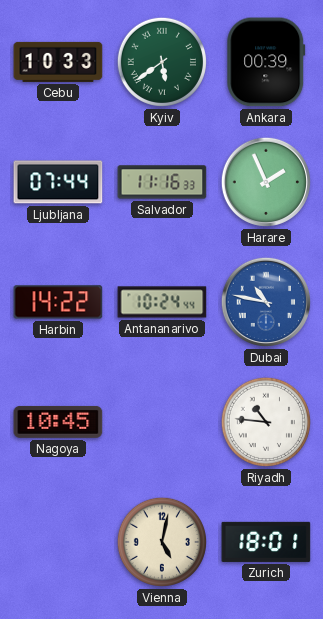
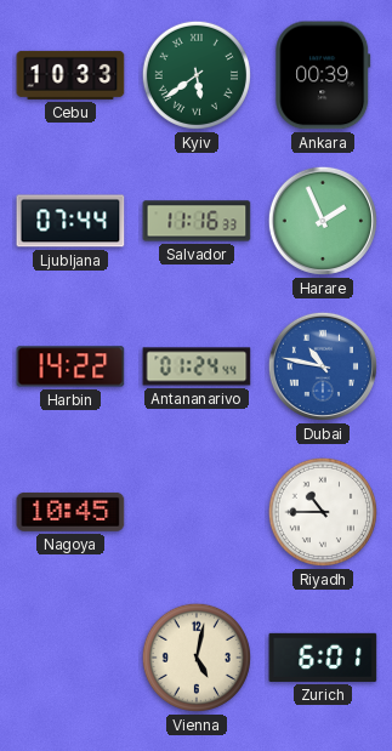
Antananarivo: 10:24 -> 01:24
Riyadh: 10:46 -> 10:45
Zurich: 18:01 -> 6:01
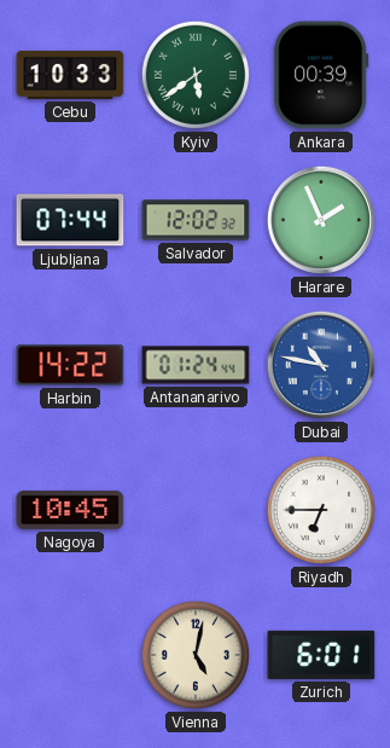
Salvador: 11:16 -> 12:02
Riyadh: 10:45 -> 6:45
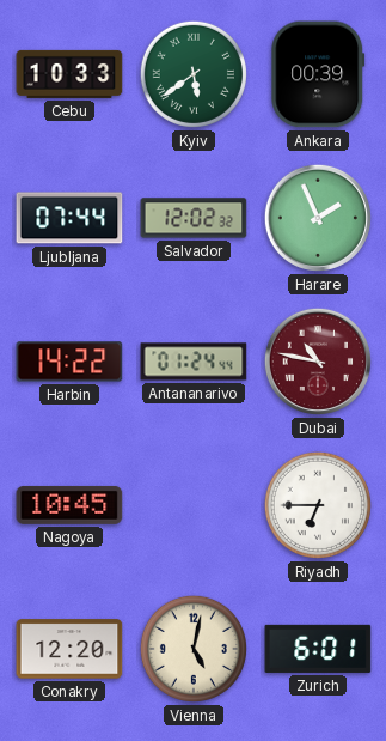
Dubai dial: blue -> burgundy
Conakry: none -> 12:20
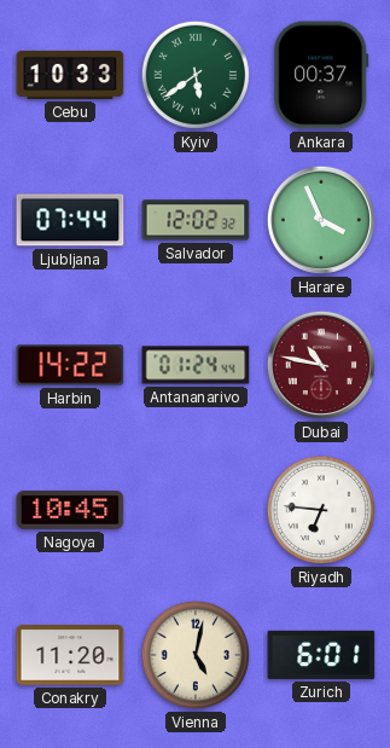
Ankara: 00:39 -> 00:37
Harare: 1:56 -> 3:56
Riyadh: 6:45 -> 6:46
Conakry: 12:20 -> 11:20
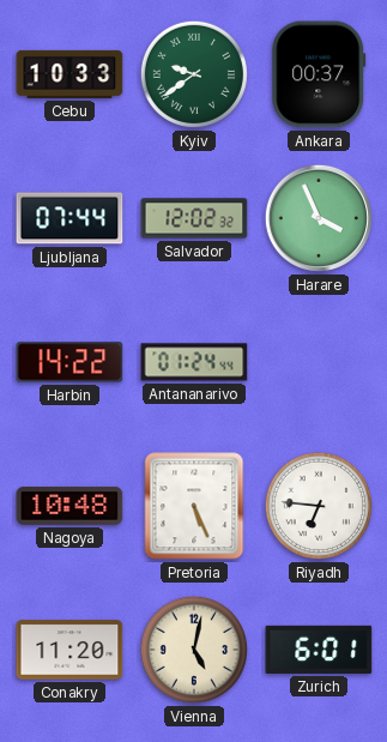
Kyiv: 5:39 -> 9:39
Dubai: 10:47 -> none
Nagoya: 10:45 -> 10:48
Pretoria: none -> 5:26
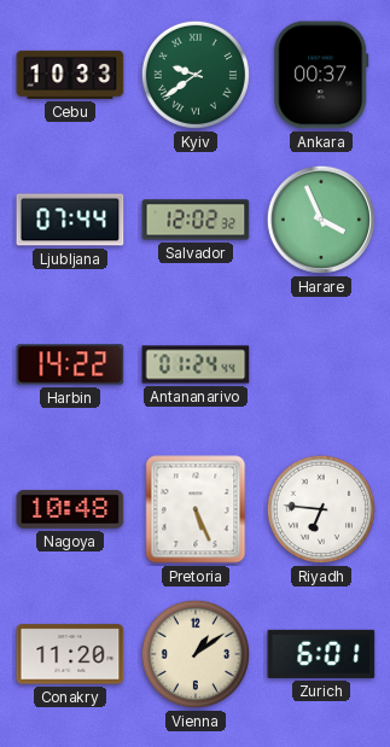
Vienna: 5:02 -> 1:09
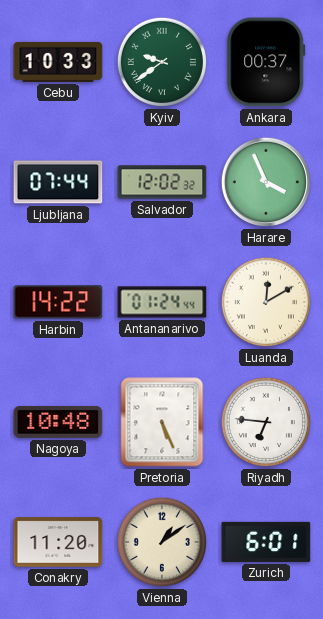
Luanda: none -> 12:10
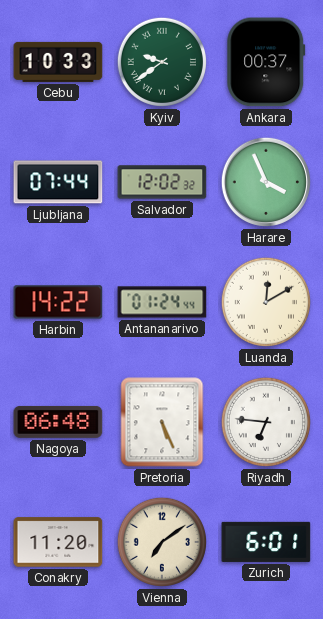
Nagoya: 10:48 -> 06:48
Vienna: 1:09 -> 7:09
